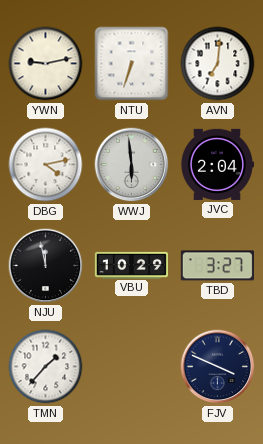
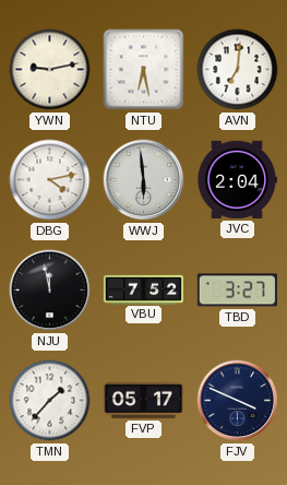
NTU: 6:33 -> 6:28
VBU: 10:29 -> 7:52
FVP: none -> 05:17
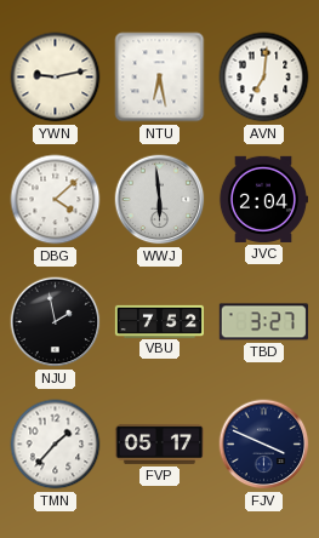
DBG: 4:13 -> 4:08
NJU: 11:58 -> 1:58
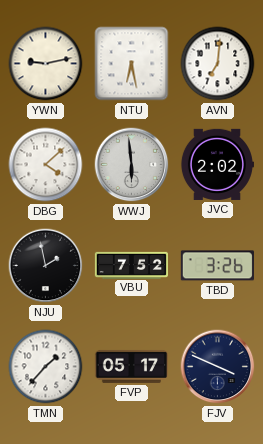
JVC: 2:04 -> 2:02
TBD: 3:27 -> 3:26
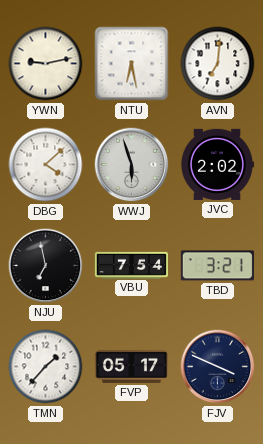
WWJ: 5:59 -> 5:57
NJU: 1:58 -> 6:58
VBU: 7:52 -> 7:54
TBD: 3:26 -> 3:21
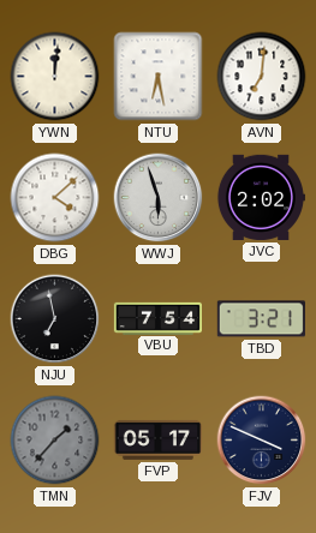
YWN: 9:13 -> 12:01
TMN dial: white -> grey
